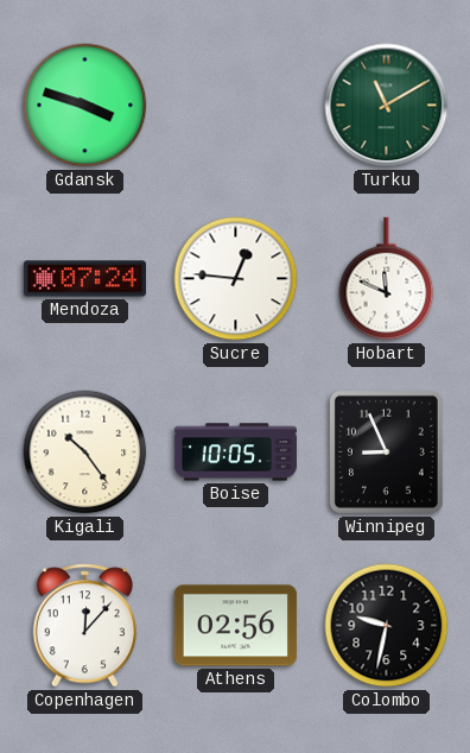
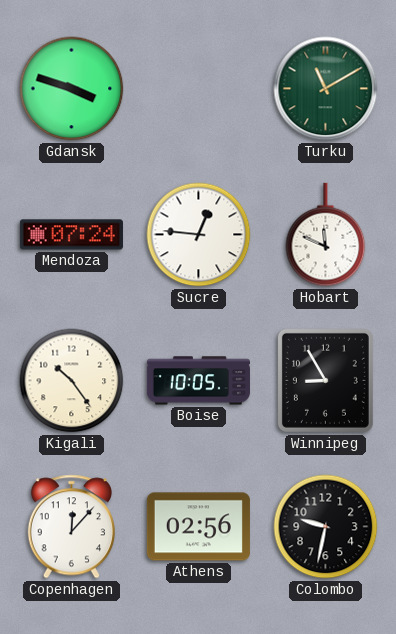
Winnipeg: 8:56 -> 8:55
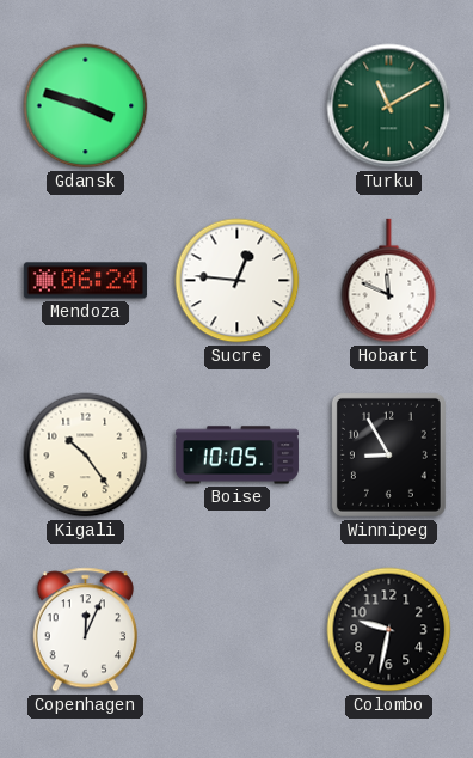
Mendoza: 07:24 -> 06:24
Copenhagen: 12:07 -> 12:04
Athens: 02:56 -> none
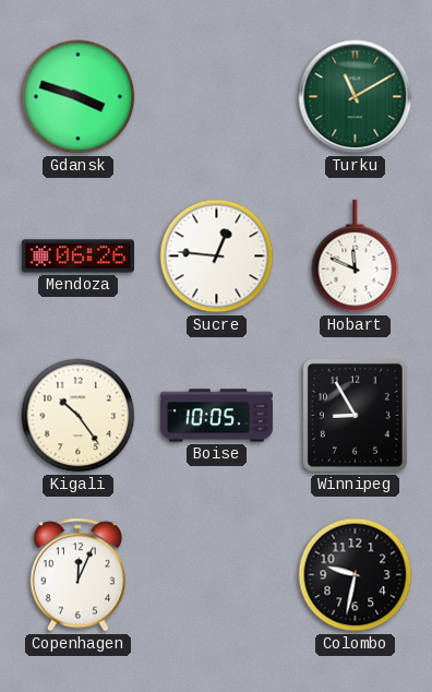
Mendoza: 06:24 -> 06:26
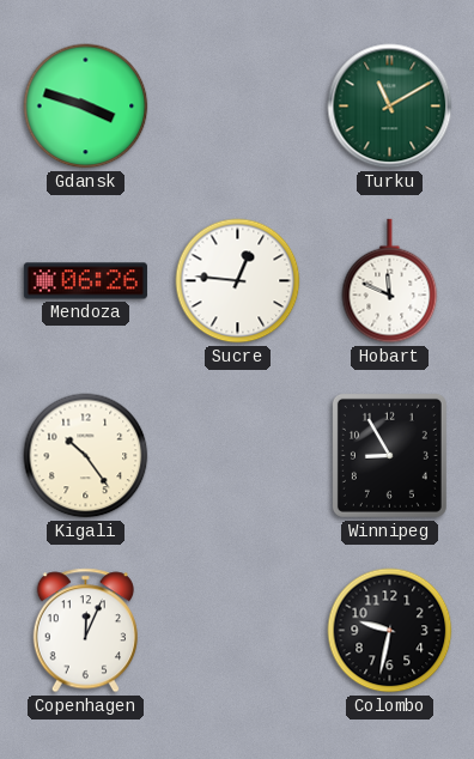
Boise: 10:05 -> none
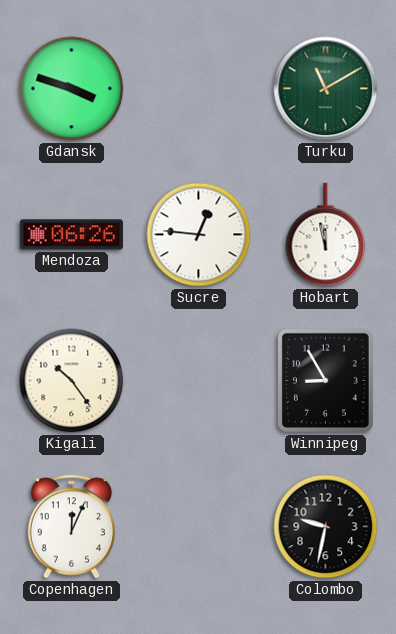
Hobart: 11:49 -> 11:58
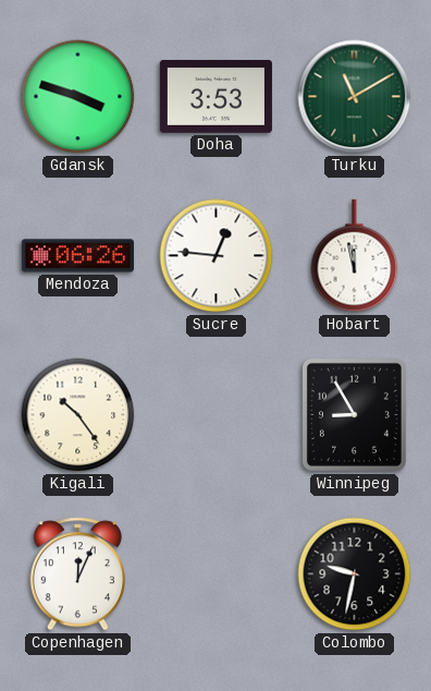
Doha: none -> 3:53
